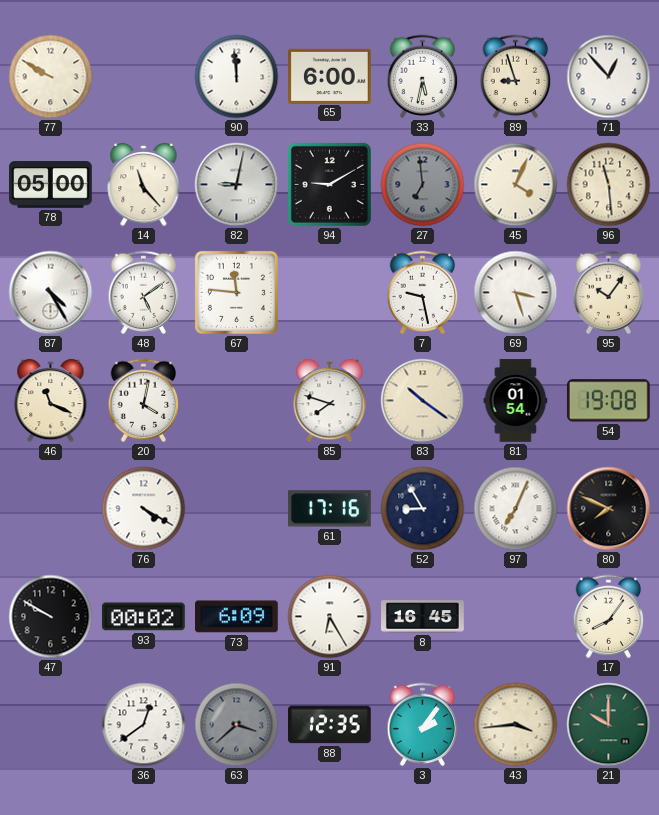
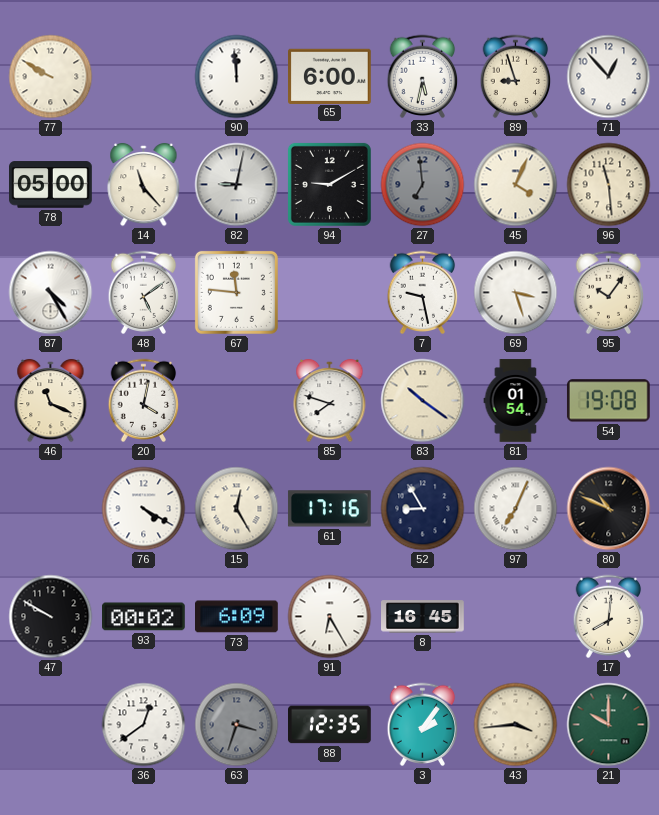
15: none -> 12:25
80: 7:49 -> 10:49
17: 8:06 -> 8:01
63: 3:38 -> 3:33
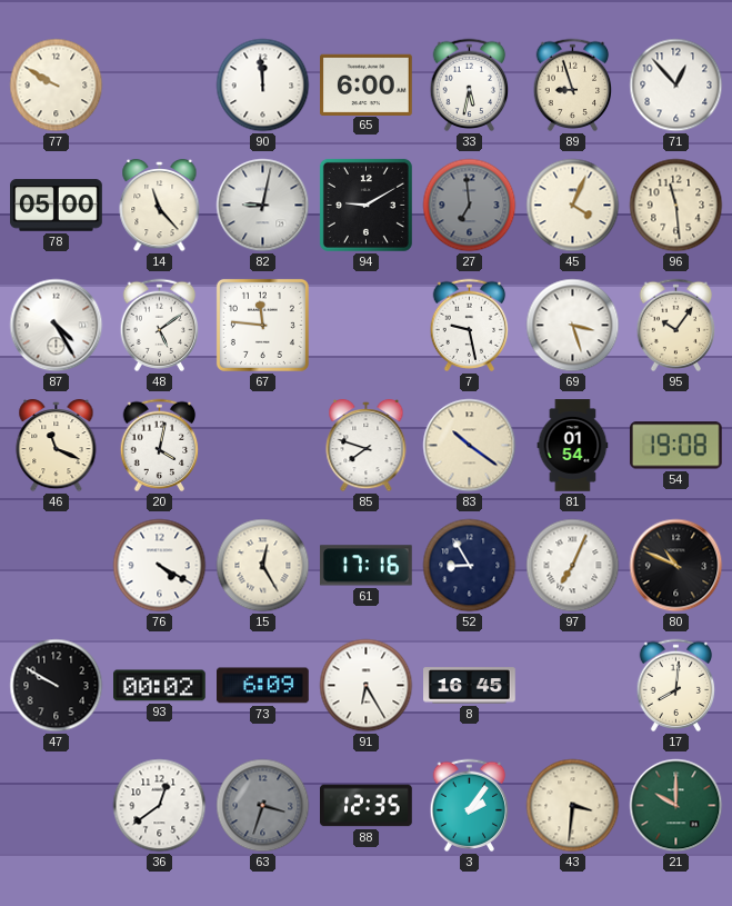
43: 3:44 -> 3:31
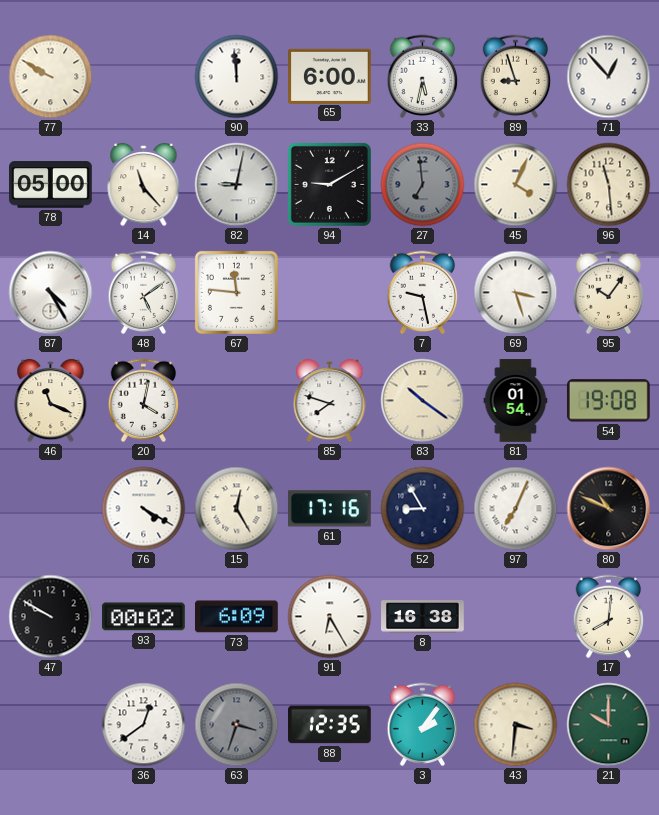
8: 16:45 -> 16:38
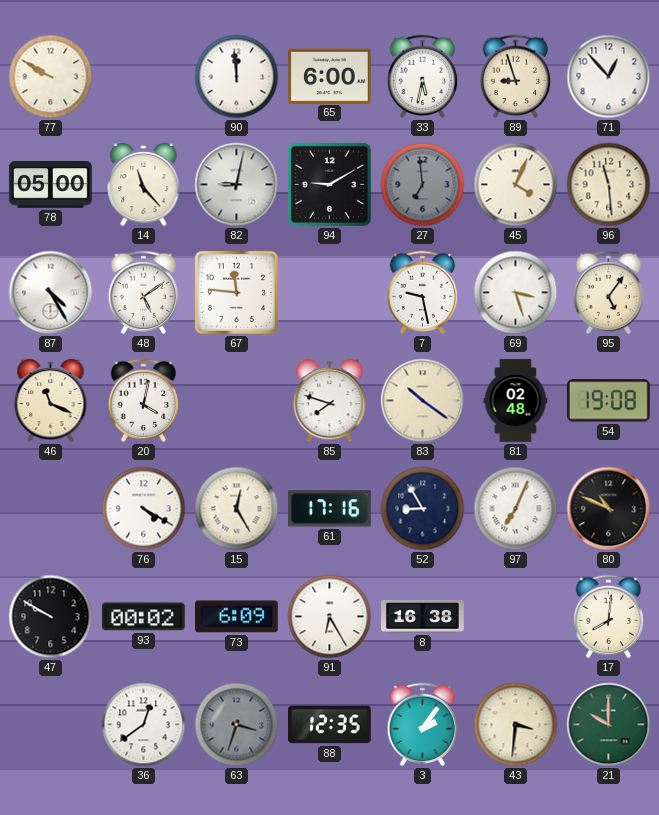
95: 10:06 -> 5:06
81: 01:54 -> 02:48
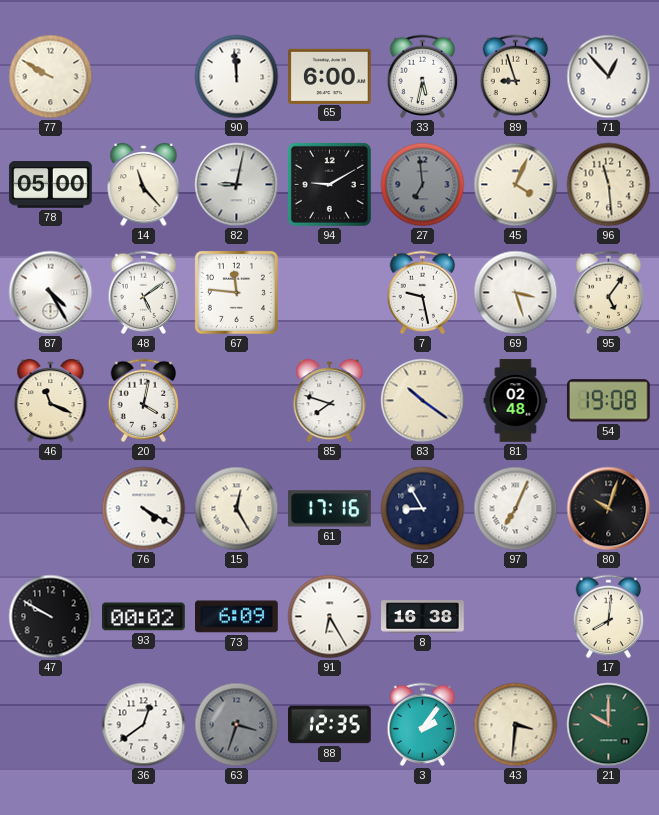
80: 10:49 -> 10:03
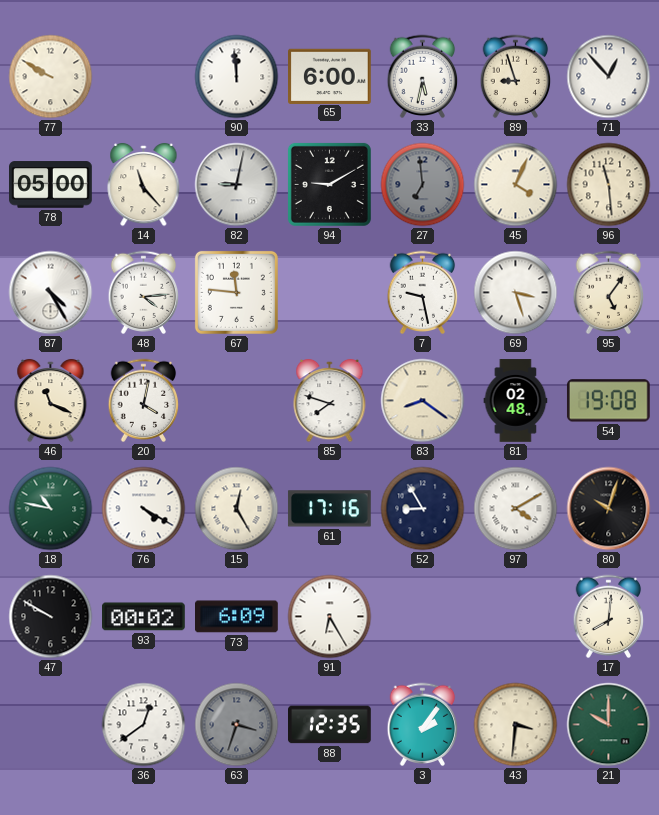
48: 5:09 -> 4:14
83: 10:21 -> 8:21
18: none -> 10:47
97: 7:04 -> 4:10
8: 16:38 -> none
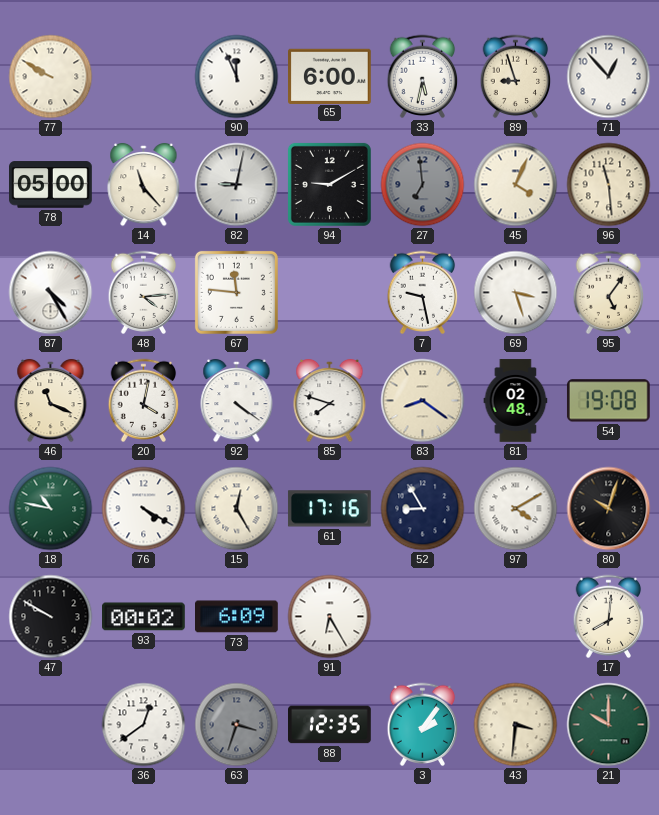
90: 11:59 -> 11:56
92: none -> 4:21
